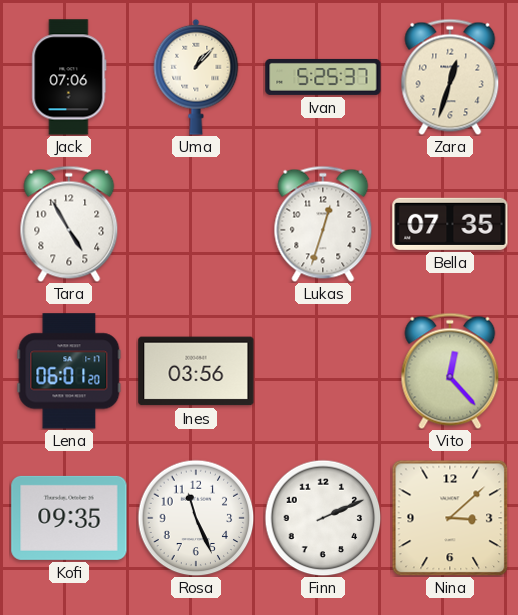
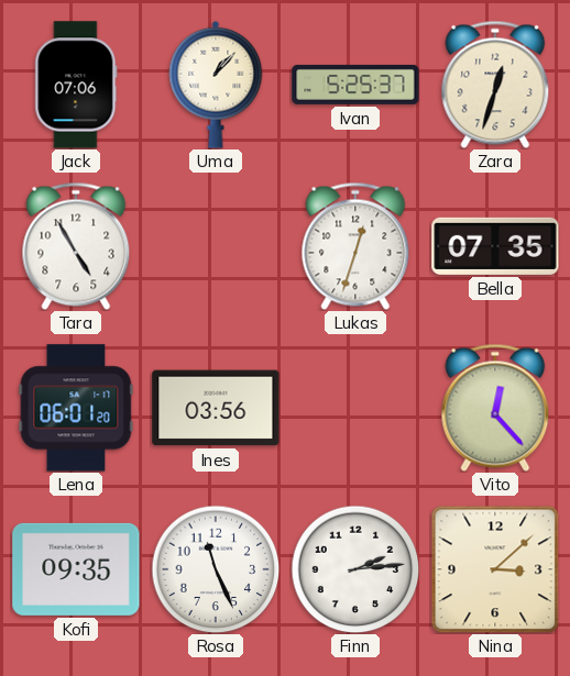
Finn: 2:11 -> 2:14
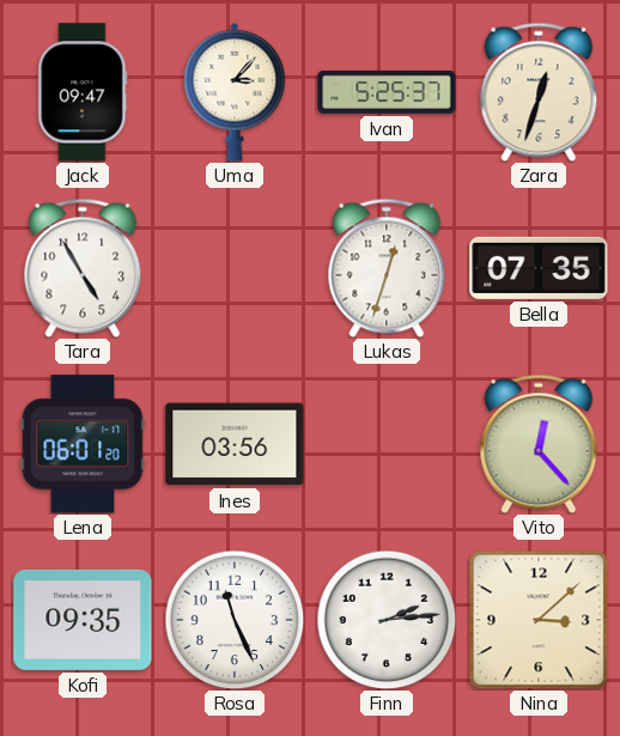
Jack: 07:06 -> 09:47
Uma: 1:07 -> 3:07
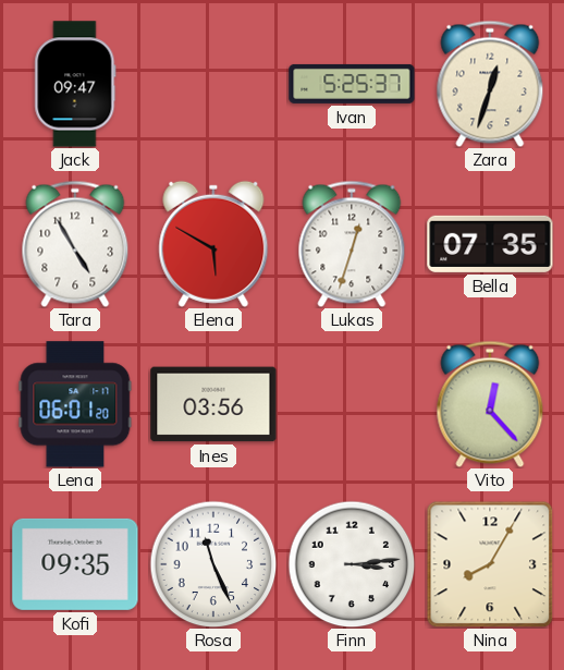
Uma: 3:07 -> none
Elena: none -> 5:50
Finn: 2:14 -> 3:14
Nina: 3:08 -> 8:05
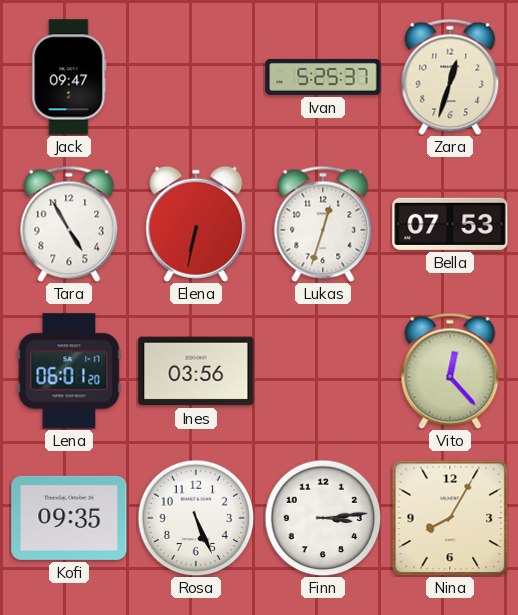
Elena: 5:50 -> 6:32
Bella: 07:35 -> 07:53
Rosa: 11:26 -> 5:26
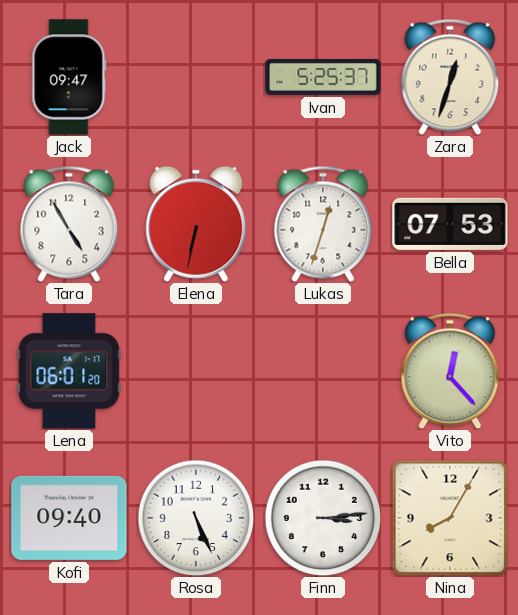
Ines: 03:56 -> none
Kofi: 09:35 -> 09:40
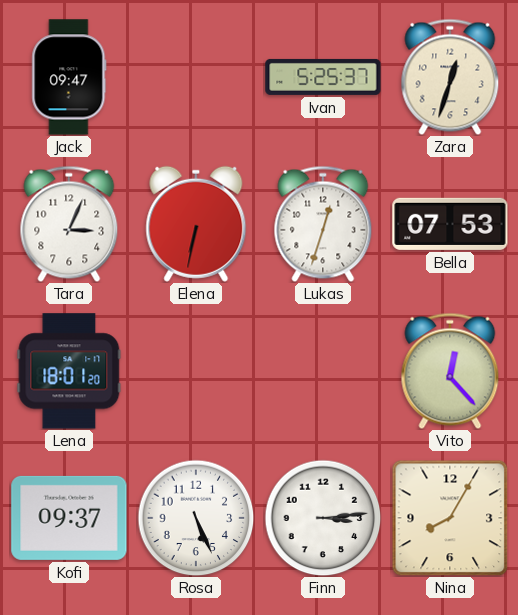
Tara: 4:55 -> 3:04
Lena: 06:01 -> 18:01
Kofi: 09:40 -> 09:37
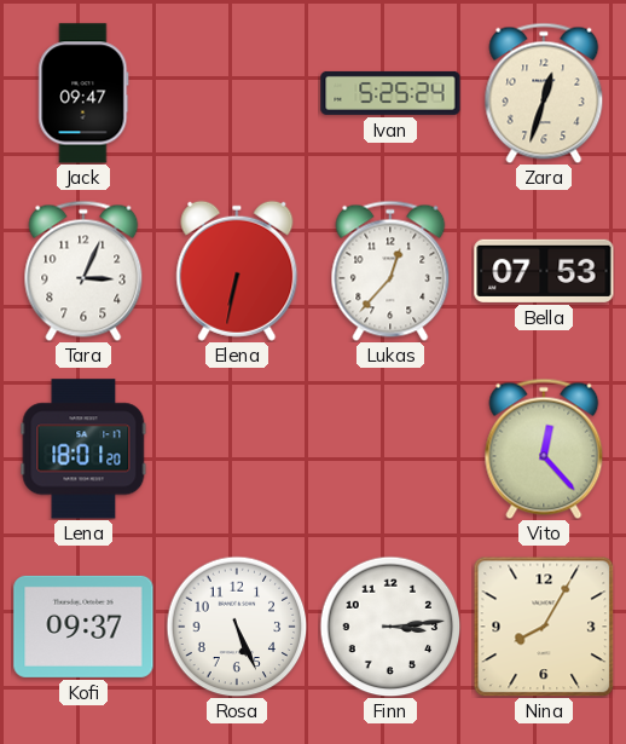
Ivan: 5:25:37 -> 5:25:24
Lukas: 12:33 -> 12:37
